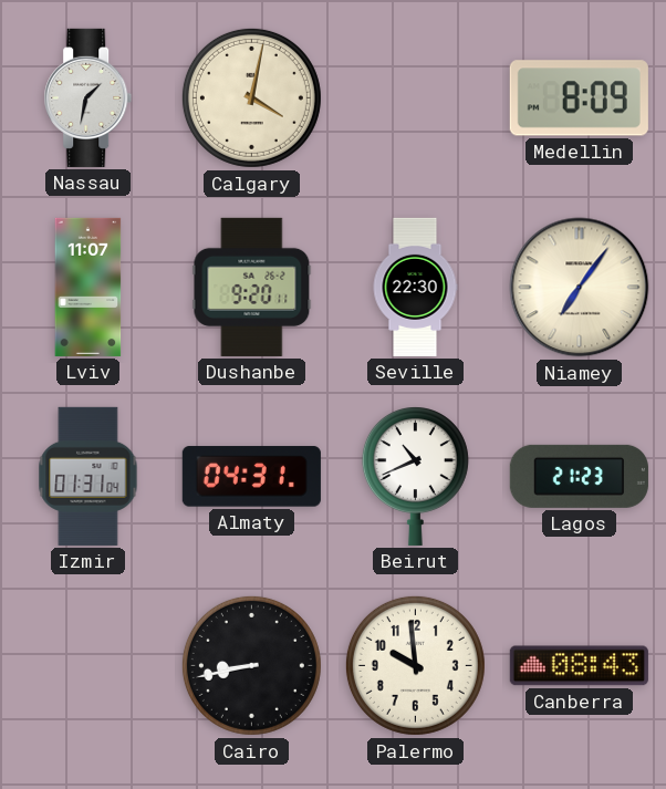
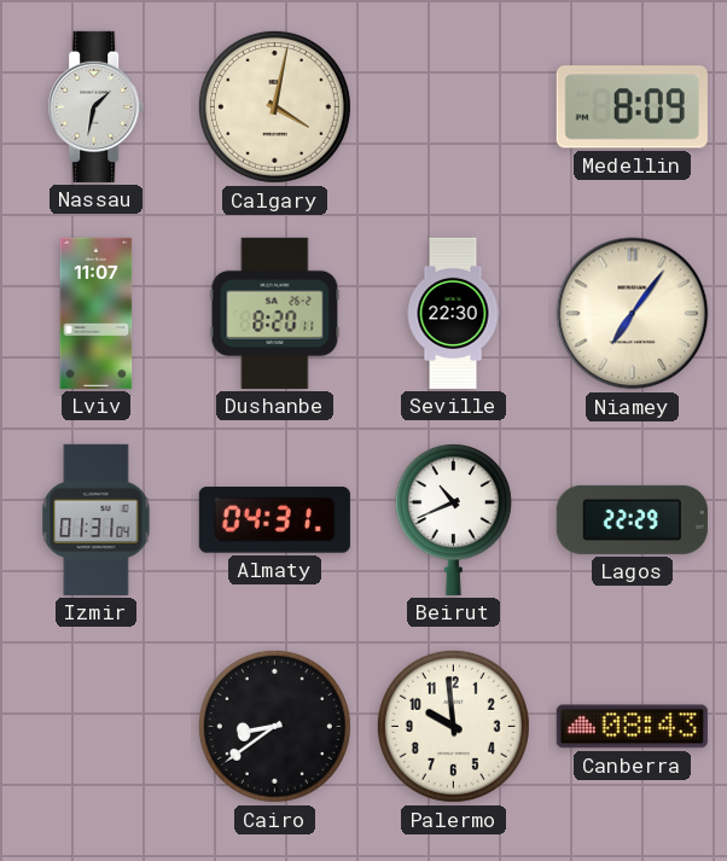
Dushanbe: 9:20 -> 8:20
Lagos: 21:23 -> 22:29
Cairo: 8:43 -> 8:39
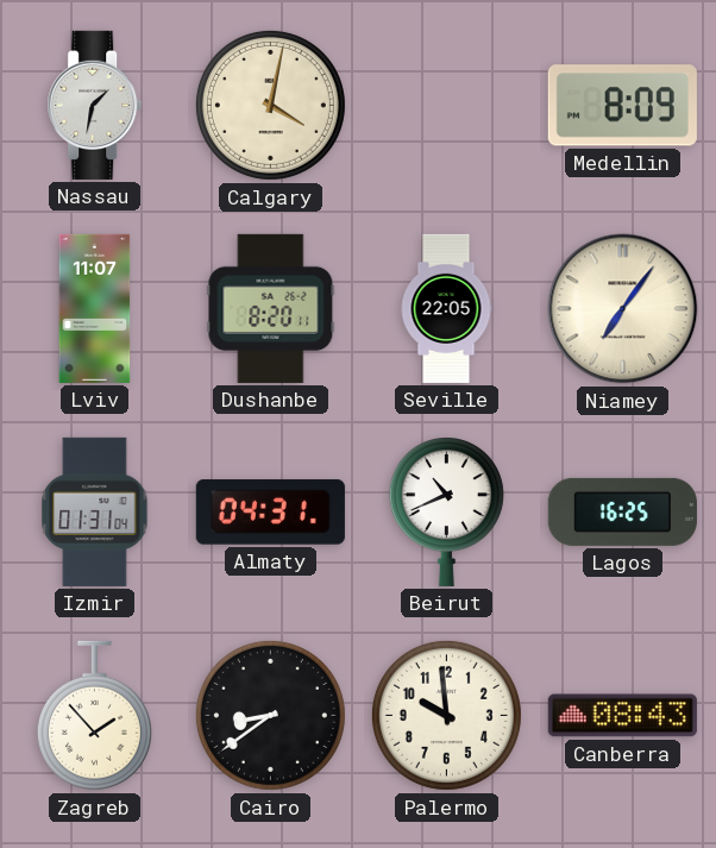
Seville: 22:30 -> 22:05
Lagos: 22:29 -> 16:25
Zagreb: none -> 1:53
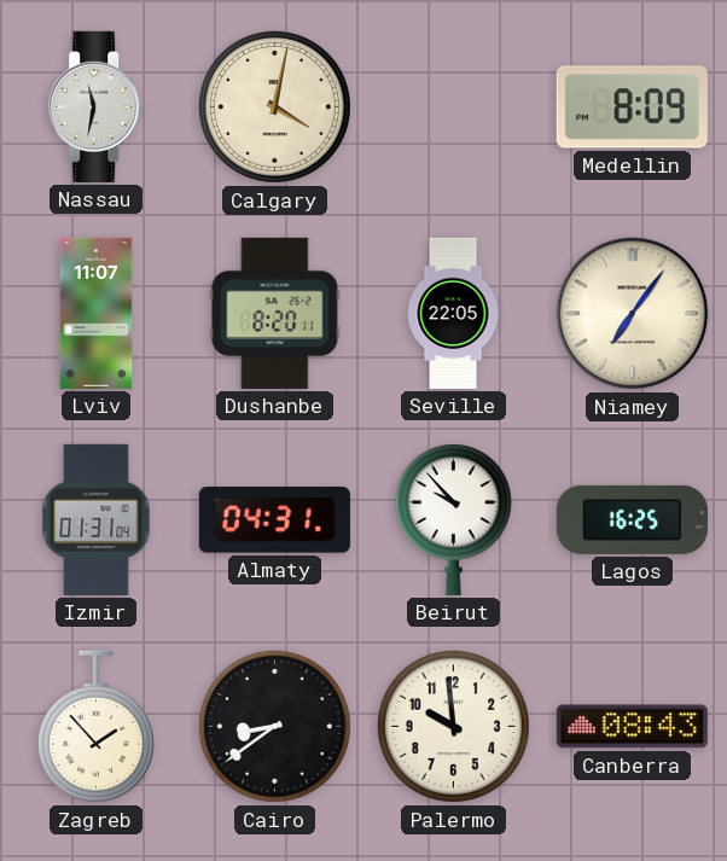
Nassau: 1:32 -> 11:32
Beirut: 10:41 -> 9:53
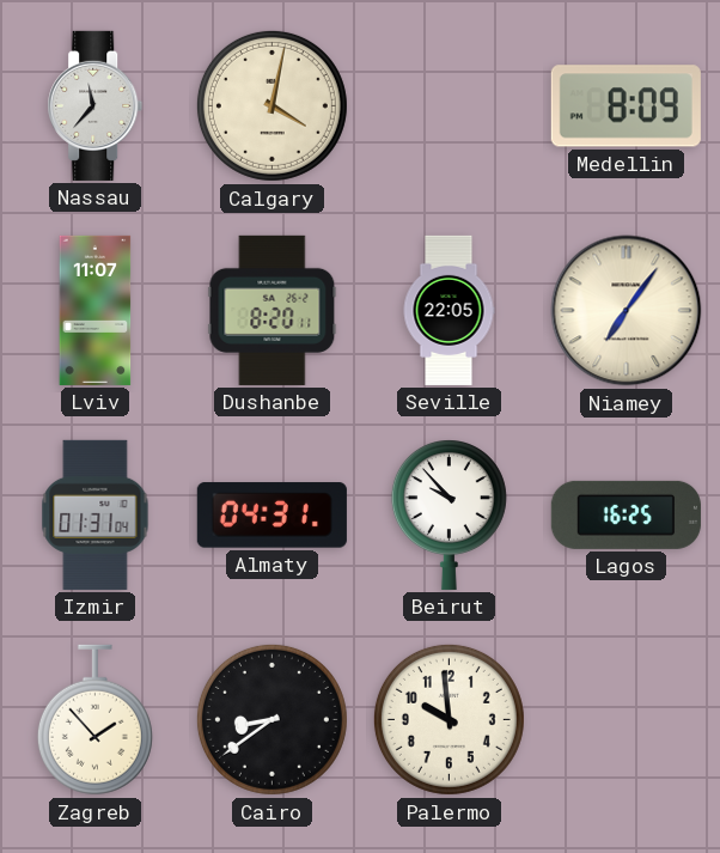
Nassau: 11:32 -> 11:37
Canberra: 08:43 -> none
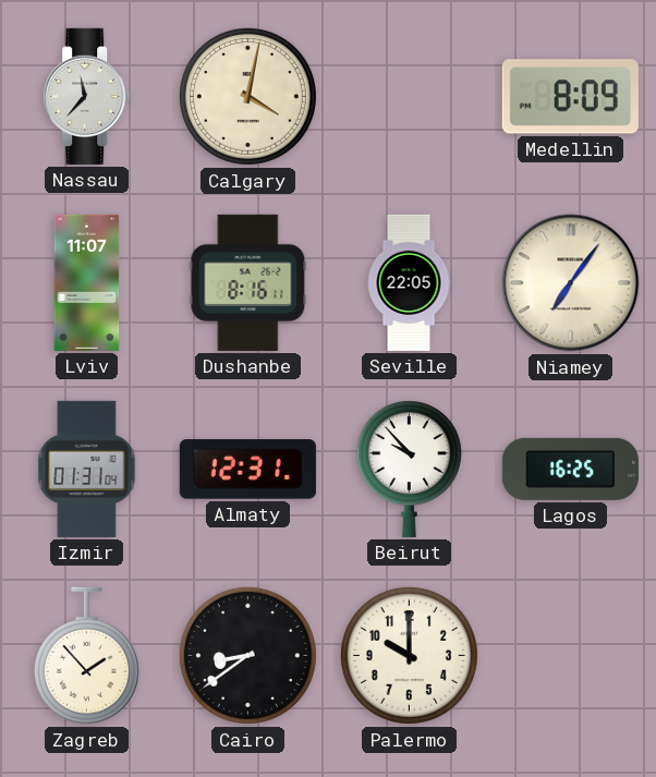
Dushanbe: 8:20 -> 8:16
Almaty: 04:31 -> 12:31
Palermo: 9:59 -> 10:00
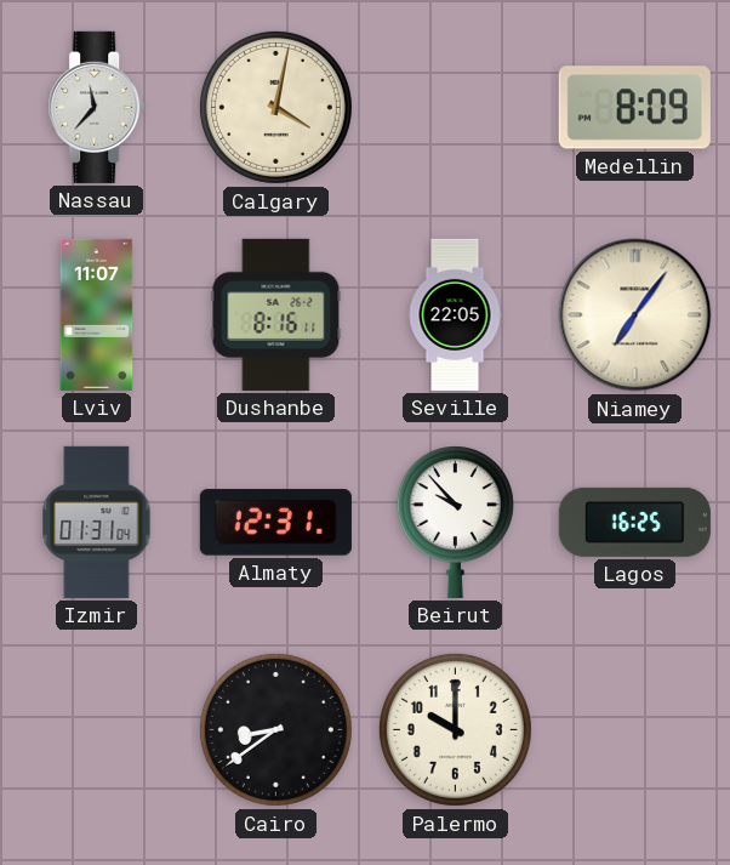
Zagreb: 1:53 -> none
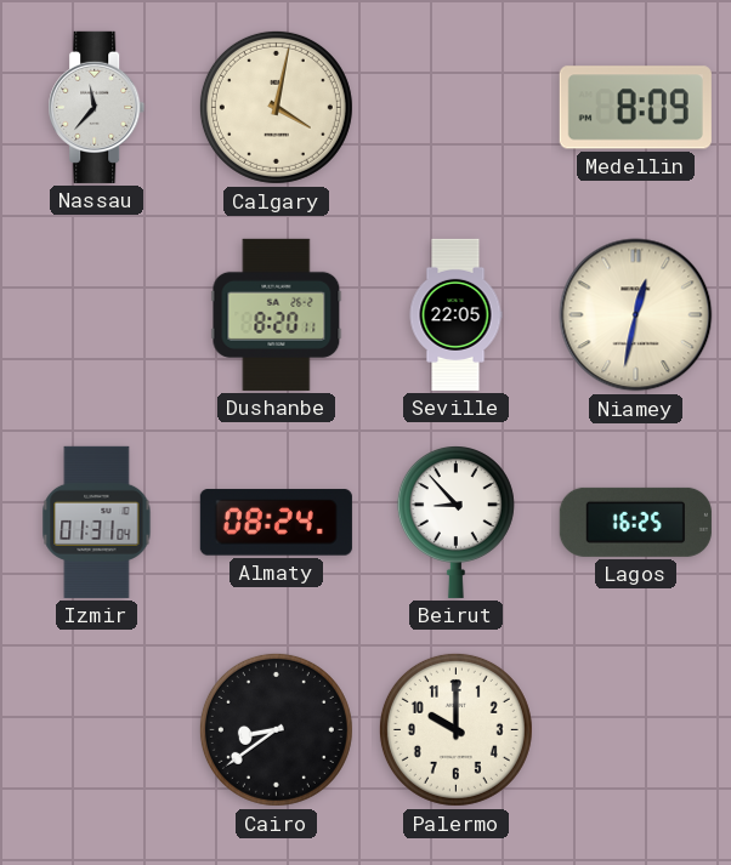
Lviv: 11:07 -> none
Dushanbe: 8:16 -> 8:20
Niamey: 7:06 -> 12:32
Almaty: 12:31 -> 08:24
Beirut: 9:53 -> 8:53
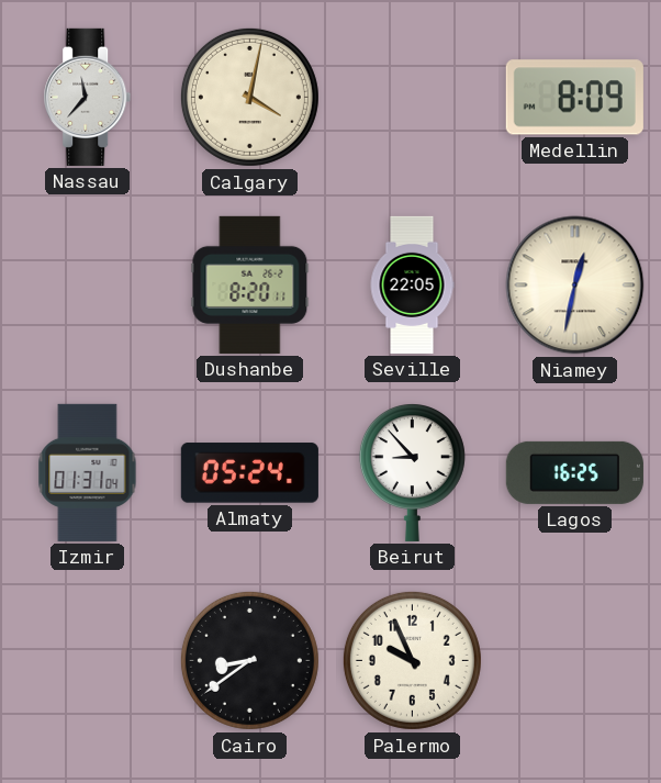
Almaty: 08:24 -> 05:24
Palermo: 10:00 -> 9:56
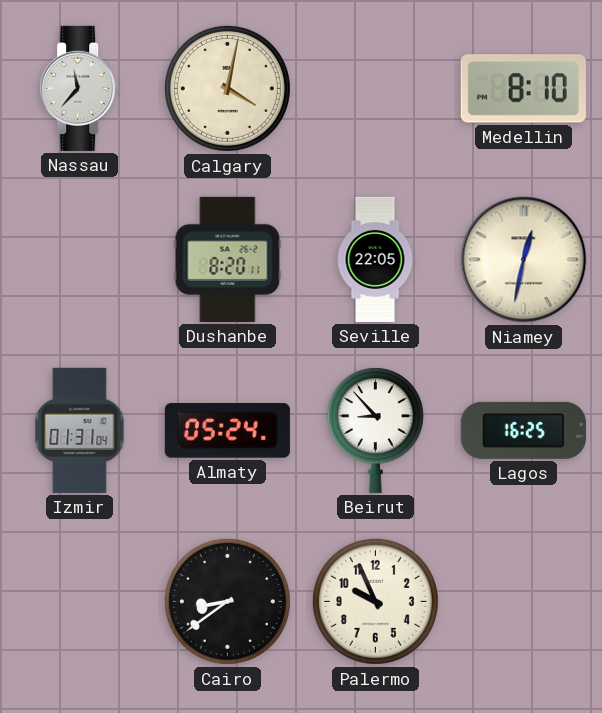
Medellin: 8:09 -> 8:10
